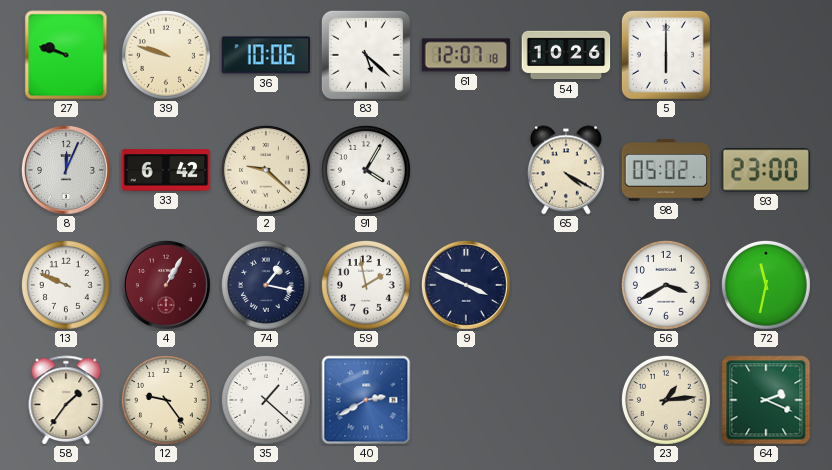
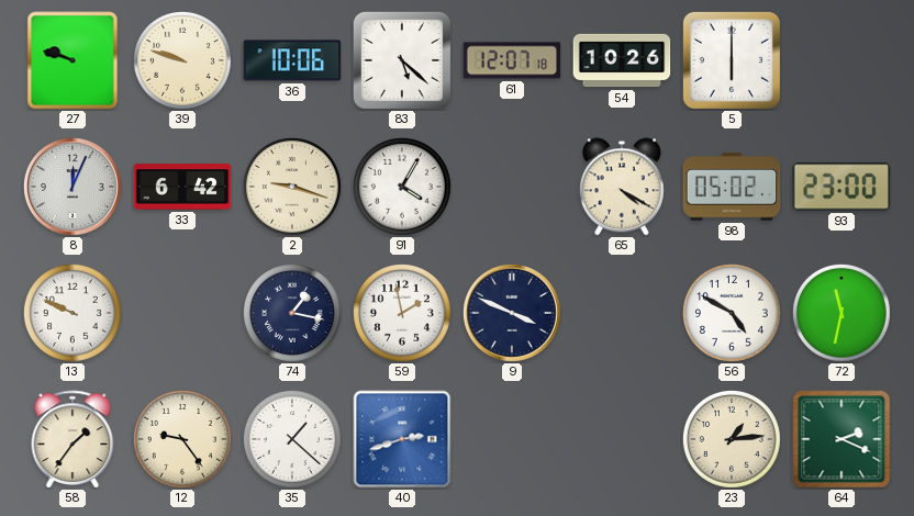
2: 9:22 -> 9:18
4: 1:05 -> none
56: 3:40 -> 4:50
40: 2:40 -> 2:42
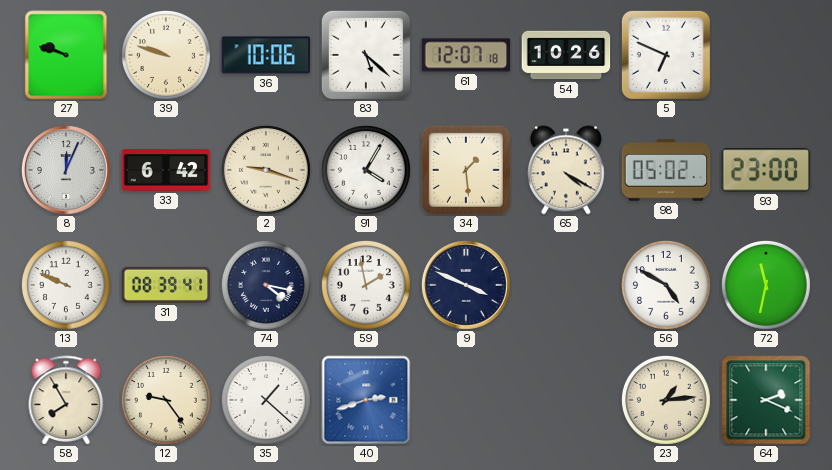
5: 6:00 -> 6:49
34: none -> 1:29
31: none -> 08:39
74: 1:17 -> 4:17
58: 1:36 -> 7:55
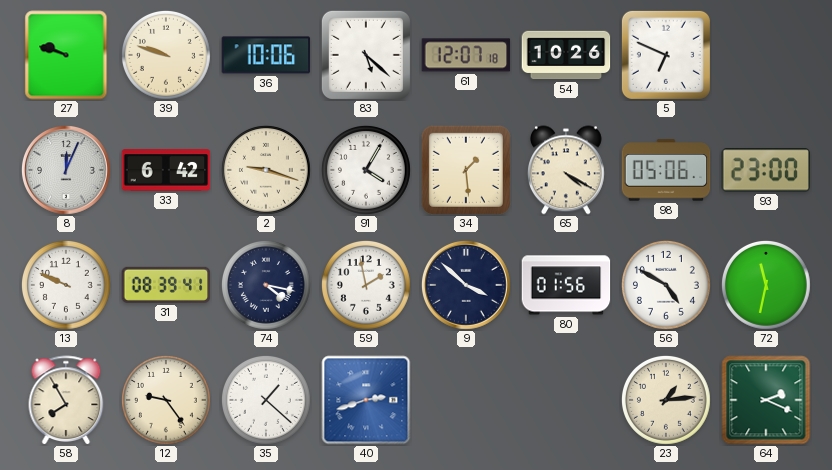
98: 05:02 -> 05:06
9: 3:49 -> 3:52
80: none -> 01:56
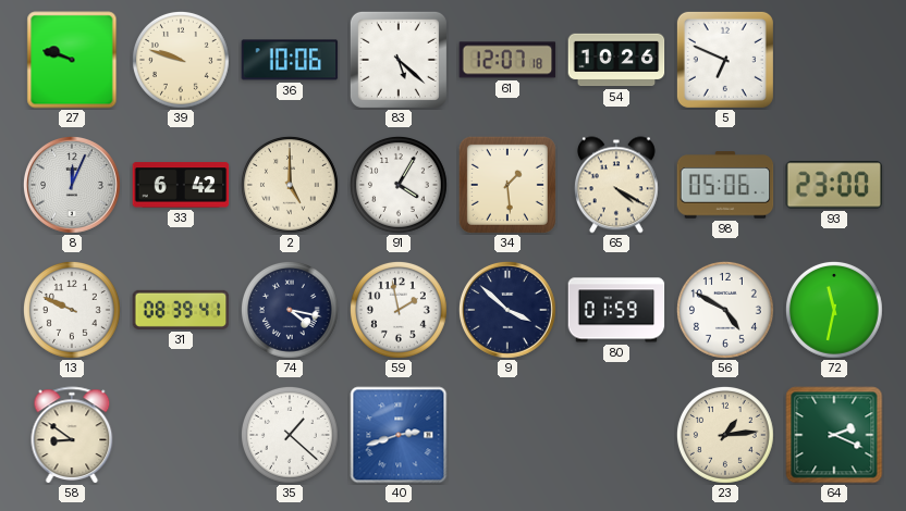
2: 9:18 -> 5:00
80: 01:56 -> 01:59
58: 7:55 -> 8:51
12: 9:24 -> none
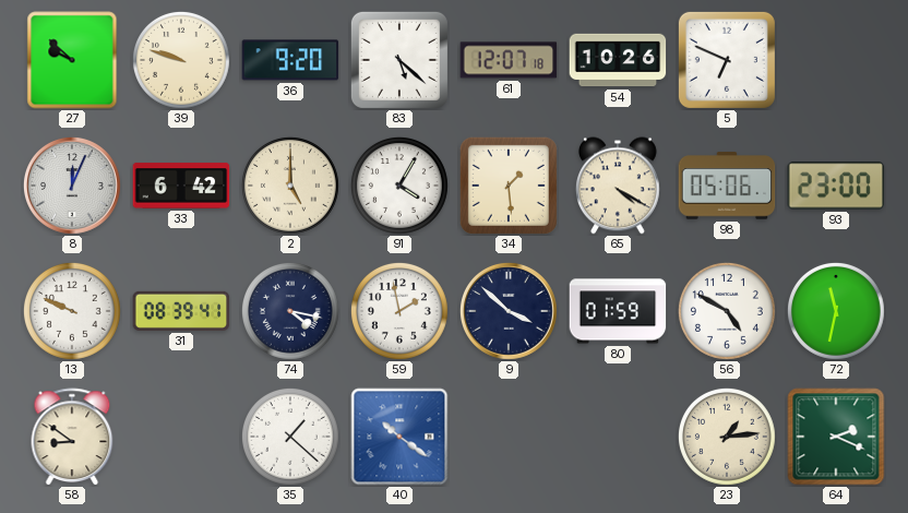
27: 9:48 -> 9:52
36: 10:06 -> 9:20
40: 2:42 -> 10:21
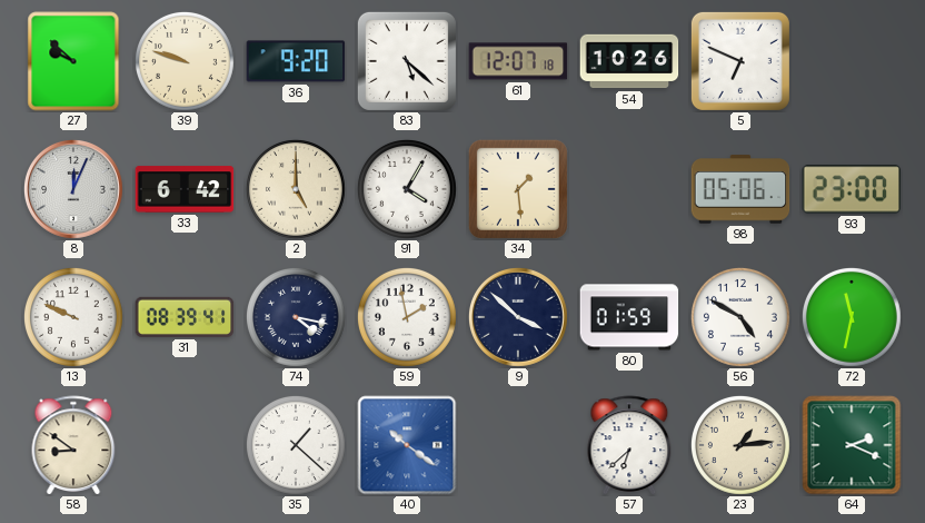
65: 4:20 -> none
57: none -> 6:38
